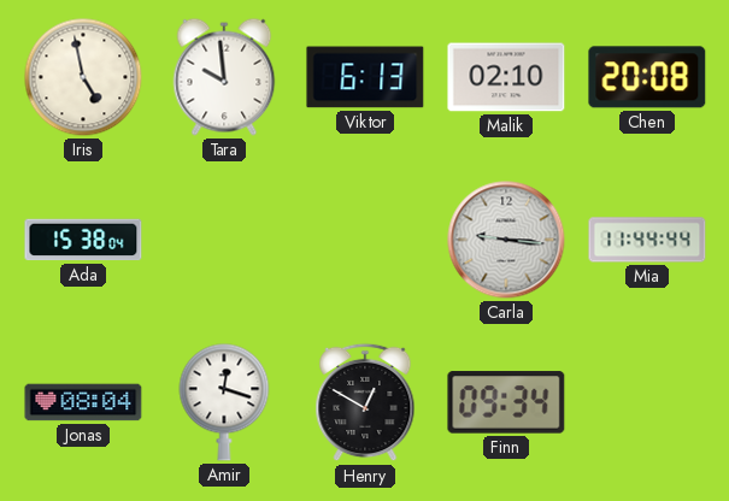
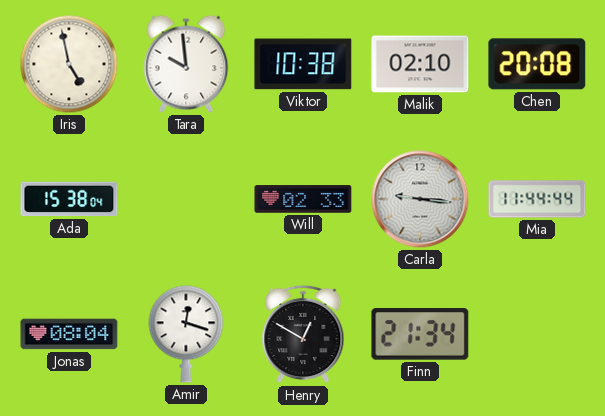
Viktor: 6:13 -> 10:38
Will: none -> 02:33
Finn: 09:34 -> 21:34
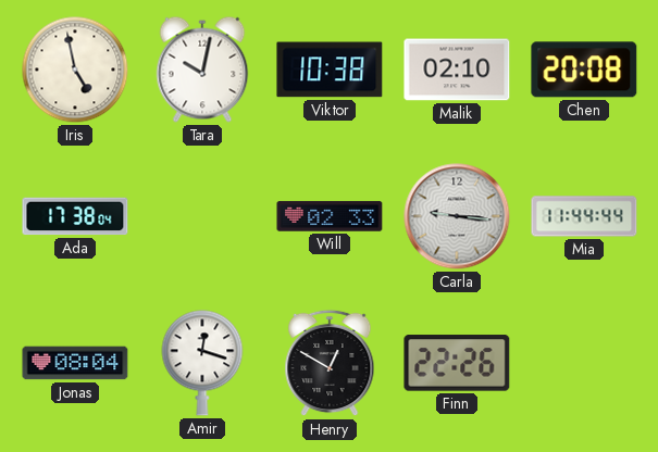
Tara: 9:59 -> 10:02
Ada: 15:38 -> 17:38
Finn: 21:34 -> 22:26
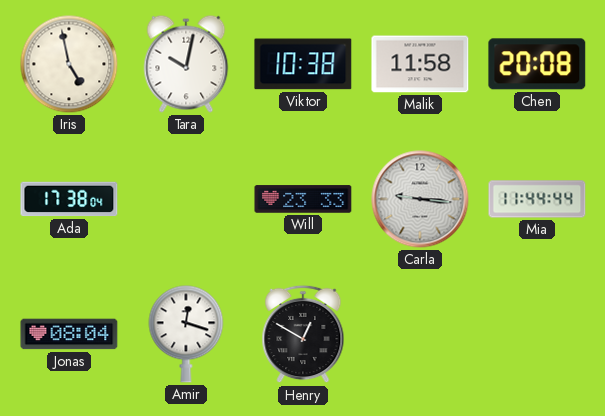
Malik: 02:10 -> 11:58
Will: 02:33 -> 23:33
Finn: 22:26 -> none
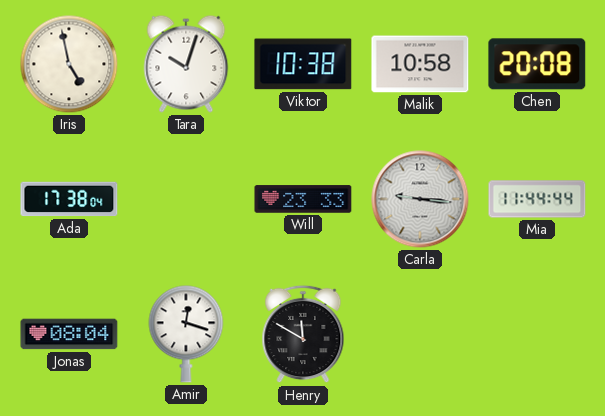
Tara: 10:02 -> 10:03
Malik: 11:58 -> 10:58
Henry: 12:50 -> 11:50
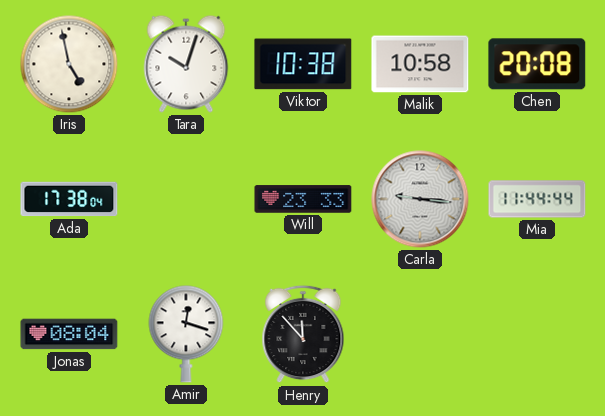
Henry: 11:50 -> 11:53
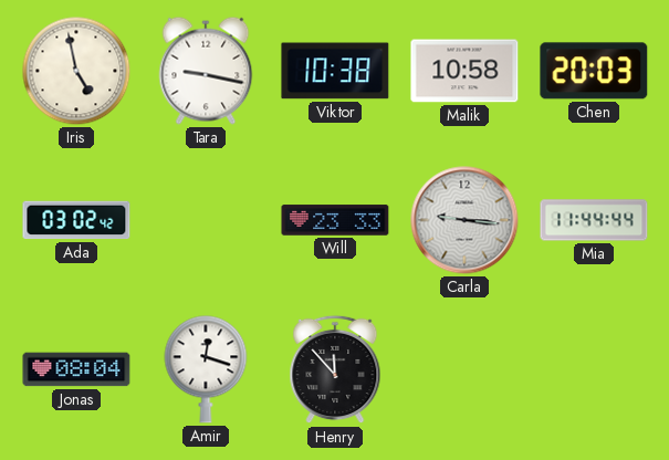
Tara: 10:03 -> 9:17
Chen: 20:08 -> 20:03
Ada: 17:38 -> 03:02
